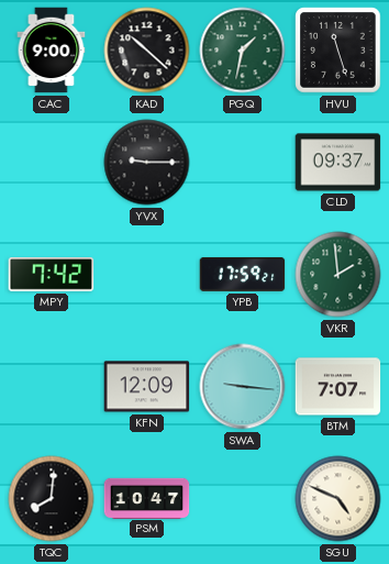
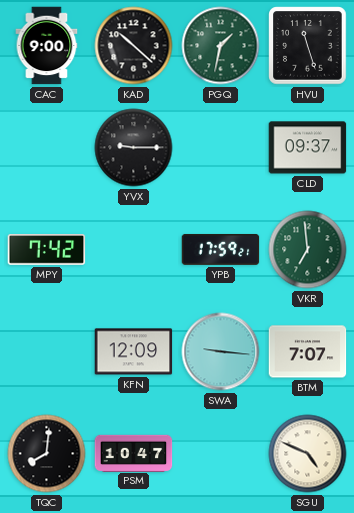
VKR: 1:59 -> 6:59
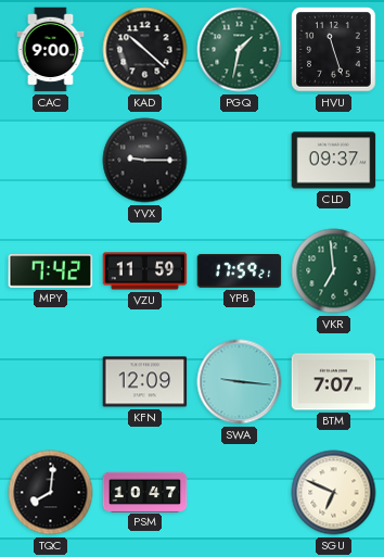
VZU: none -> 11:59
SGU: 4:49 -> 6:49
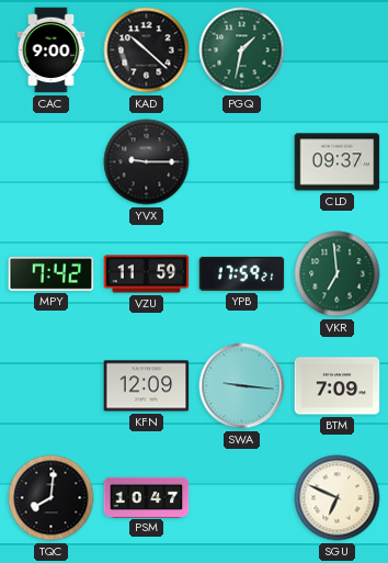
HVU: 11:27 -> none
BTM: 7:07 -> 7:09
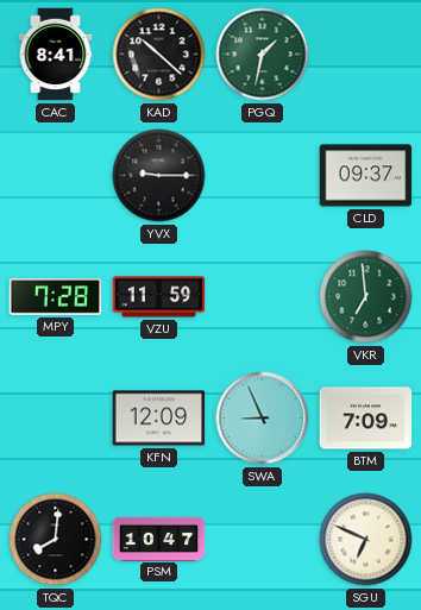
CAC: 9:00 -> 8:41
MPY: 7:42 -> 7:28
YPB: 17:59 -> none
SWA: 9:16 -> 8:56
